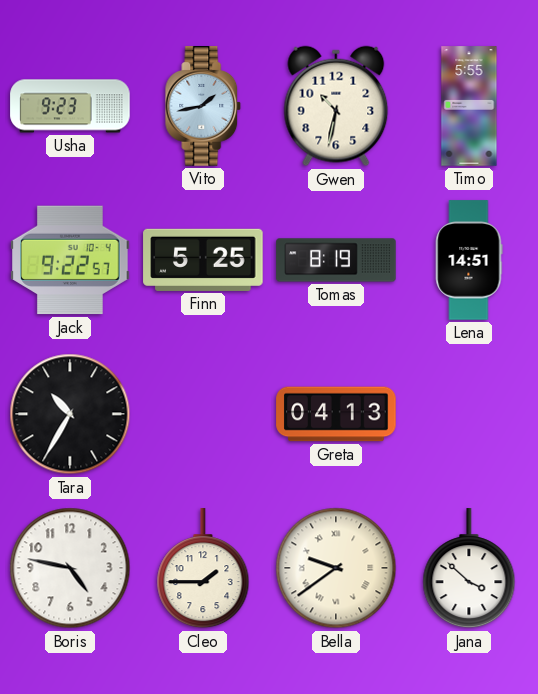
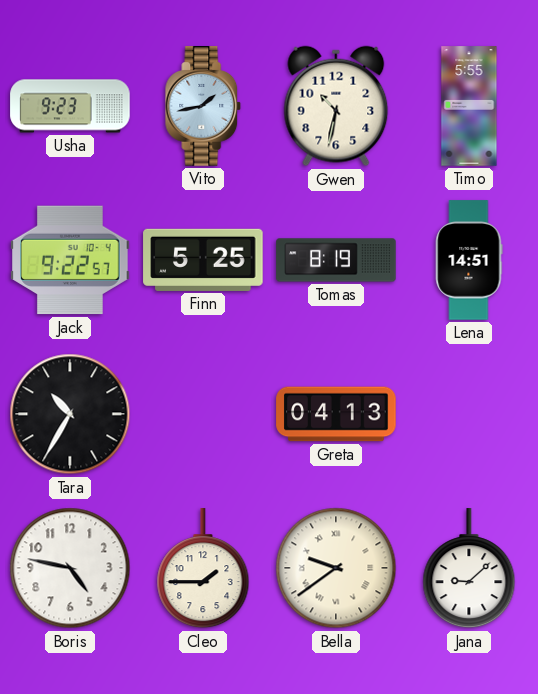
Jana: 3:52 -> 9:08
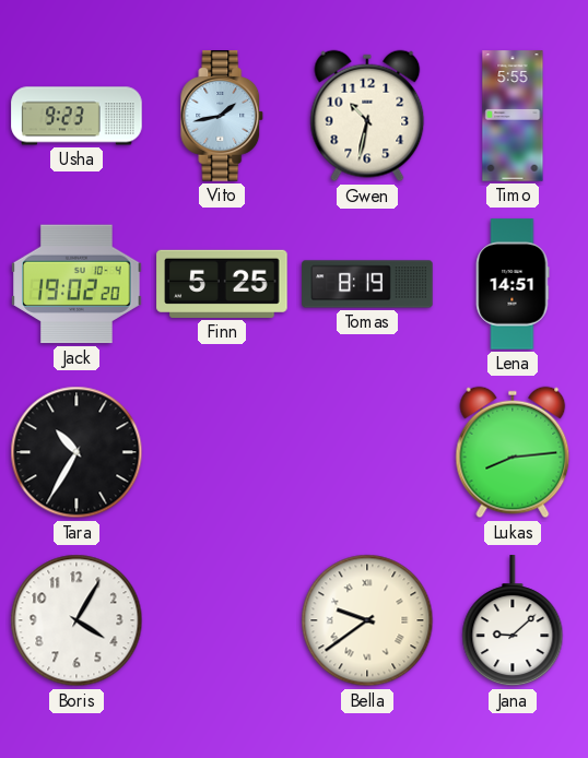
Jack: 9:22 -> 19:02
Greta: 04:13 -> none
Lukas: none -> 8:14
Boris: 4:47 -> 4:05
Cleo: 1:45 -> none
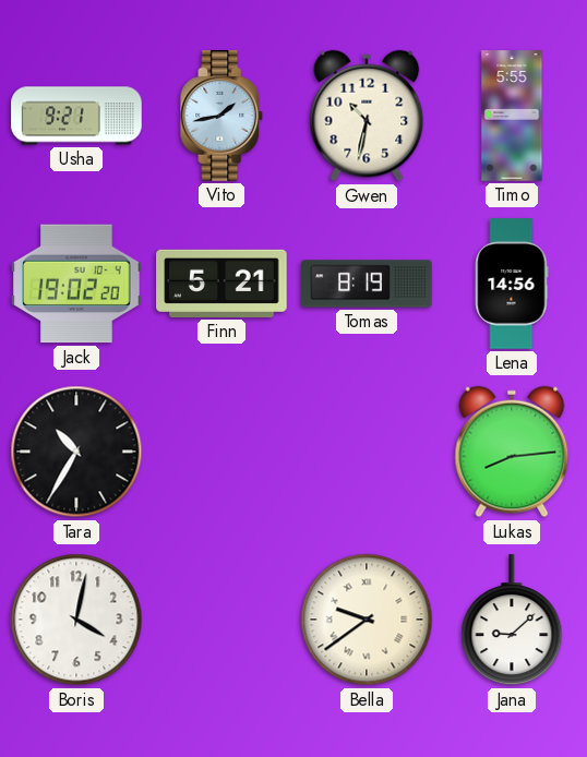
Usha: 9:23 -> 9:21
Finn: 5:25 -> 5:21
Lena: 14:51 -> 14:56
Boris: 4:05 -> 4:02
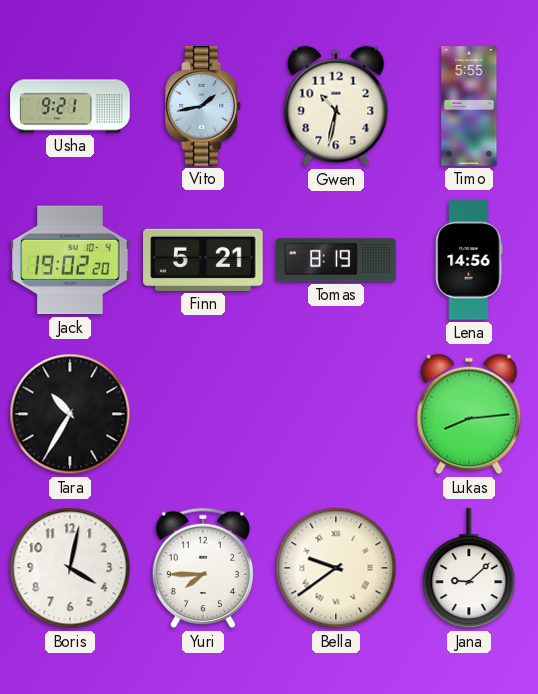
Yuri: none -> 7:45
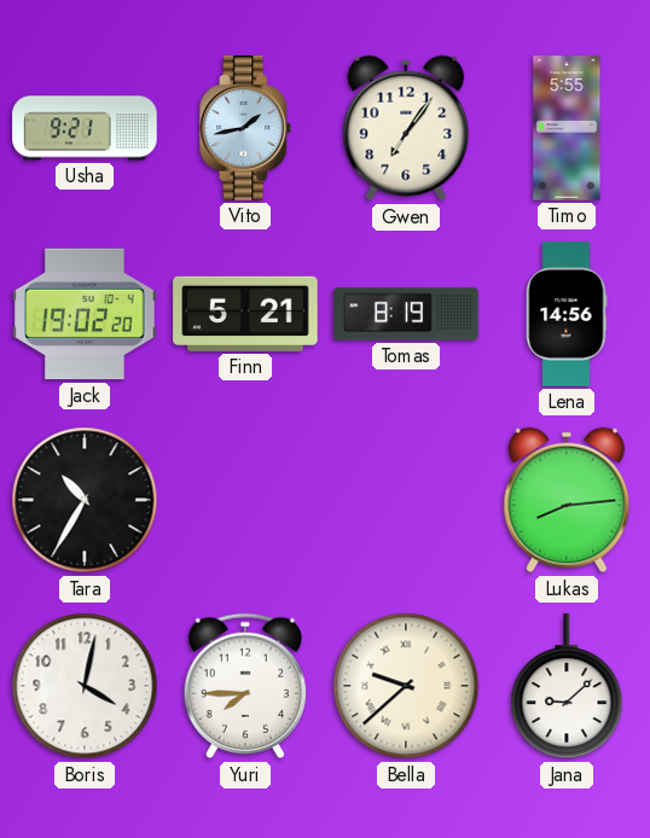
Gwen: 10:32 -> 7:06
Bella: 9:39 -> 9:38
